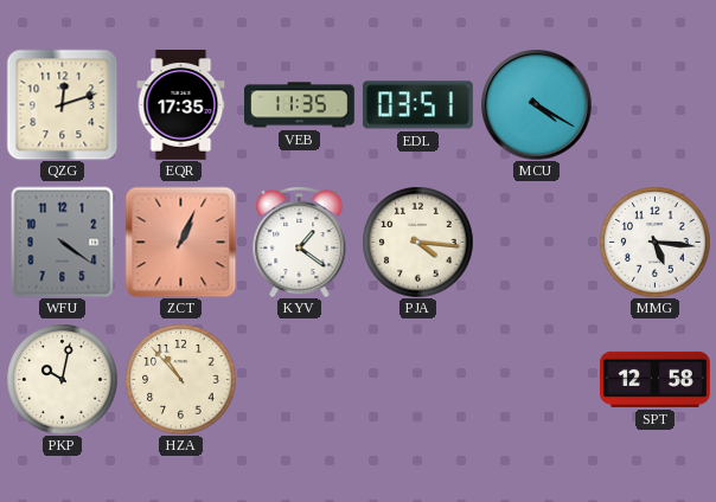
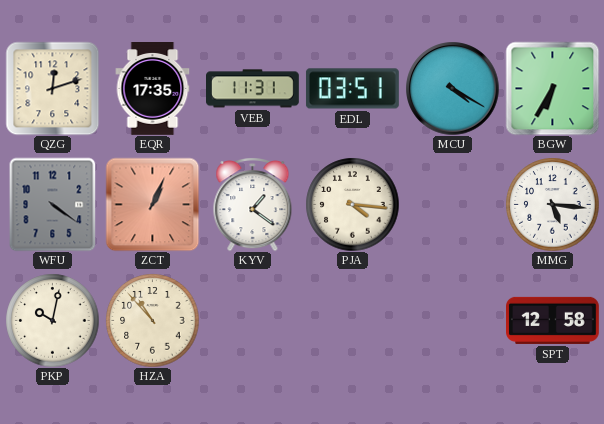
VEB: 11:35 -> 11:31
BGW: none -> 6:35
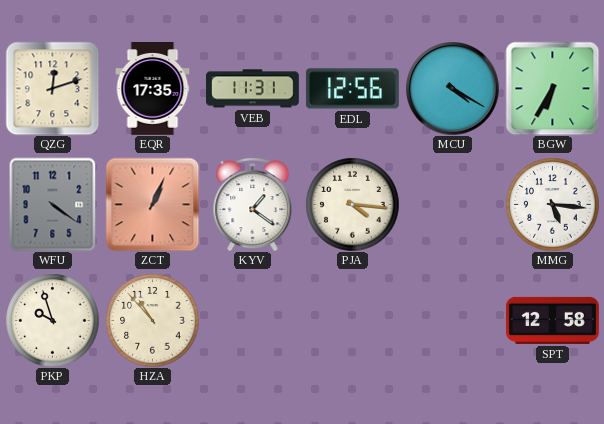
EDL: 03:51 -> 12:56
PKP: 10:02 -> 9:57
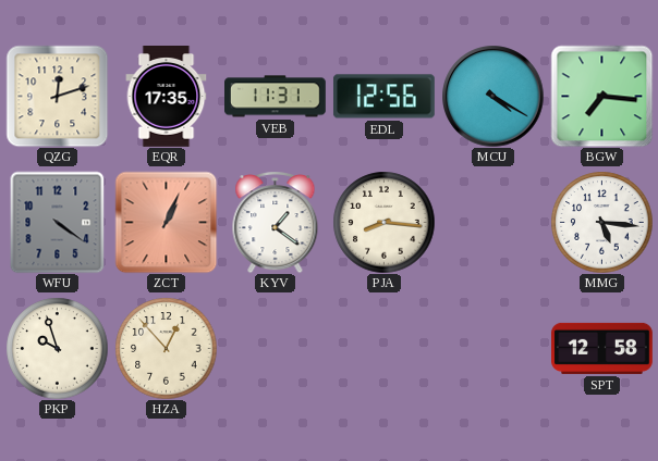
BGW: 6:35 -> 7:16
PJA: 4:16 -> 8:16
HZA: 10:53 -> 12:53
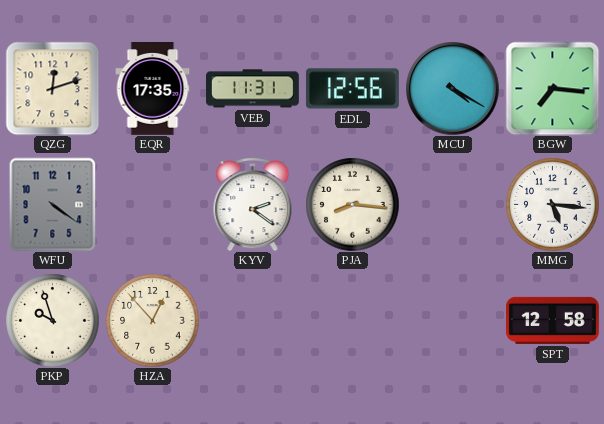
ZCT: 1:04 -> none
KYV: 1:21 -> 2:21
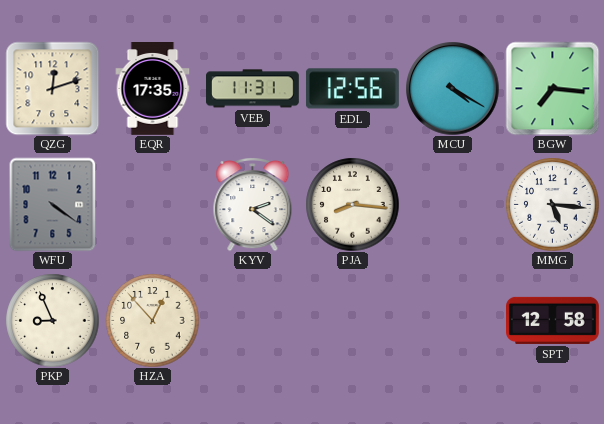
PKP: 9:57 -> 8:56
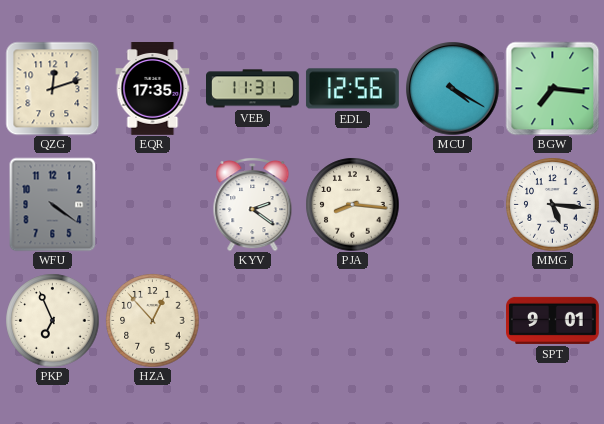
PKP: 8:56 -> 6:56
SPT: 12:58 -> 9:01
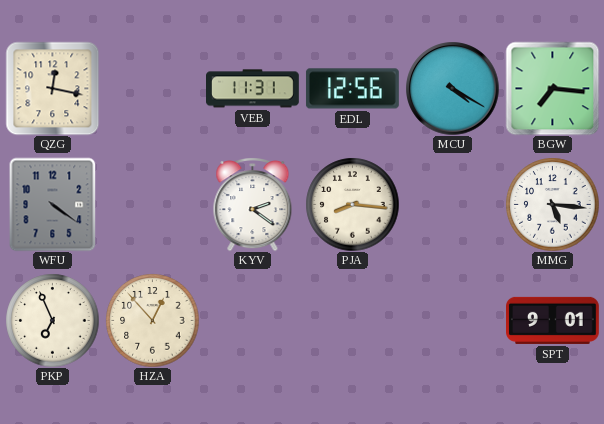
QZG: 12:12 -> 12:17
EQR: 17:35 -> none
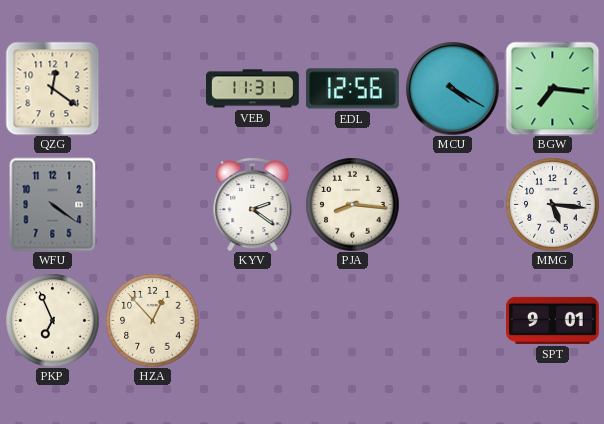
QZG: 12:17 -> 12:21
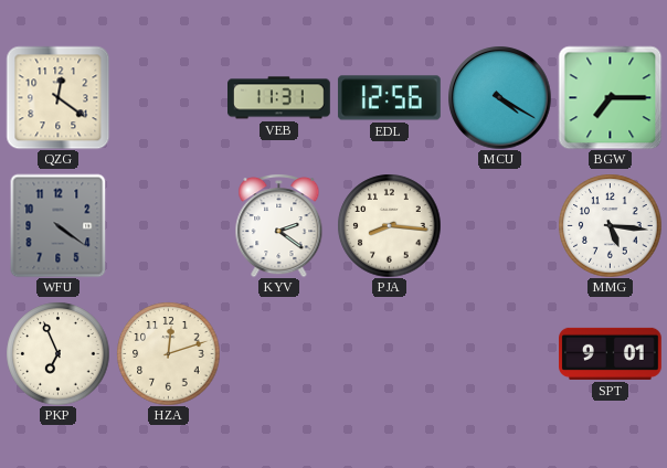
BGW: 7:16 -> 7:15
HZA: 12:53 -> 12:12
